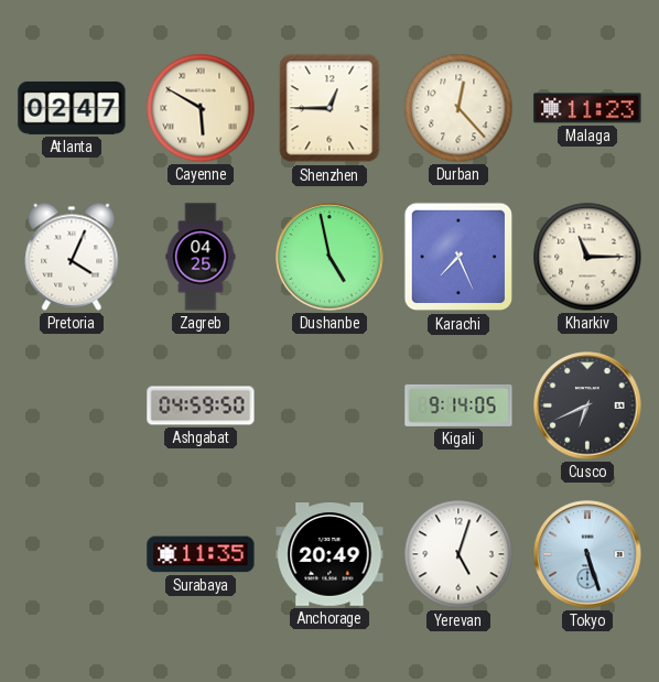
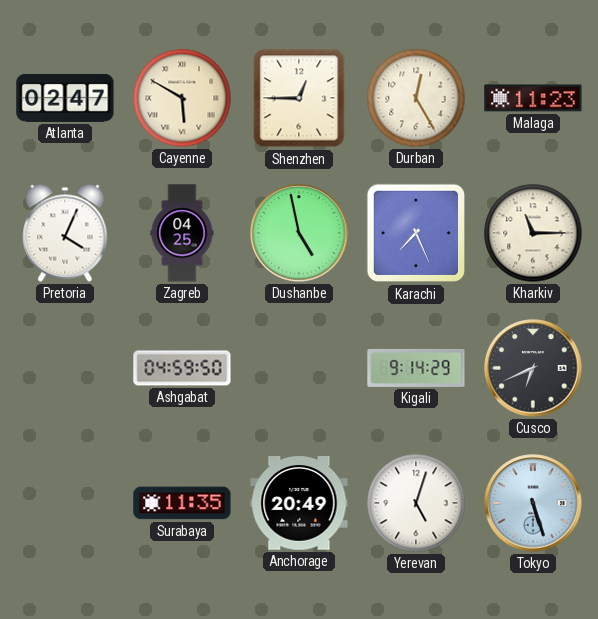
Durban: 12:23 -> 12:25
Kigali: 9:14:05 -> 9:14:29
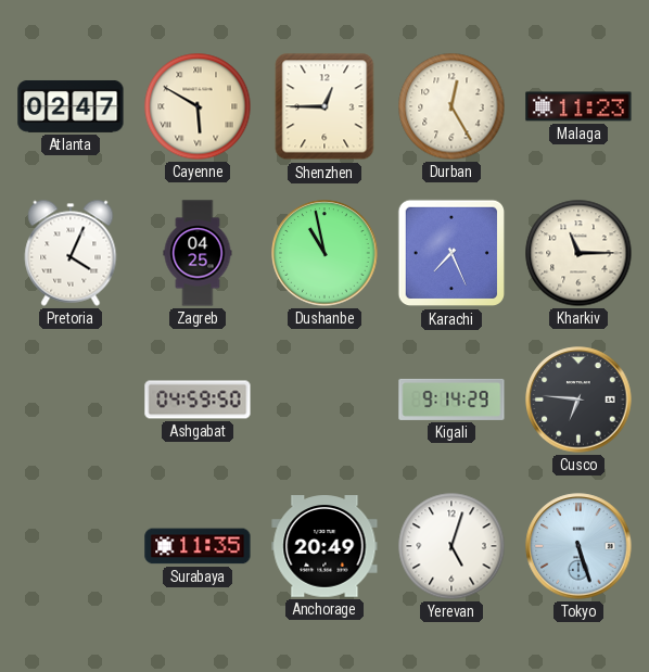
Dushanbe: 4:58 -> 10:58
Cusco: 6:41 -> 6:46
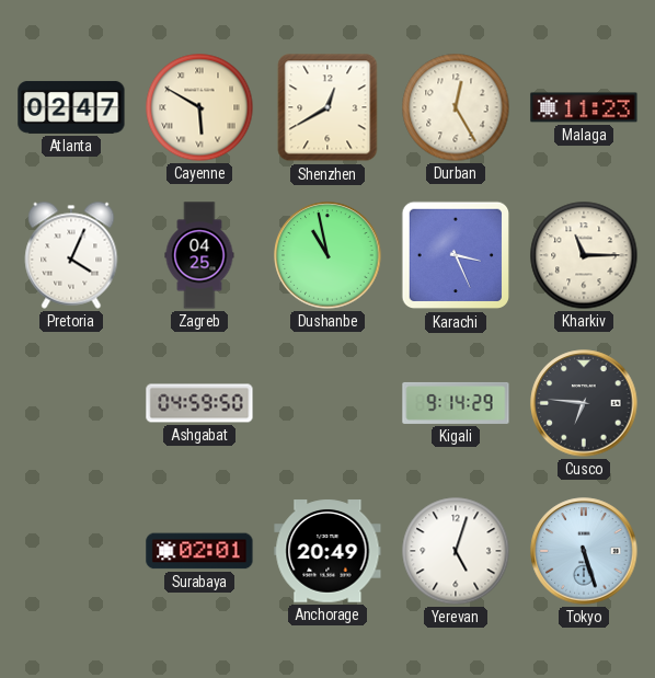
Shenzhen: 12:45 -> 12:40
Karachi: 7:26 -> 3:26
Surabaya: 11:35 -> 02:01
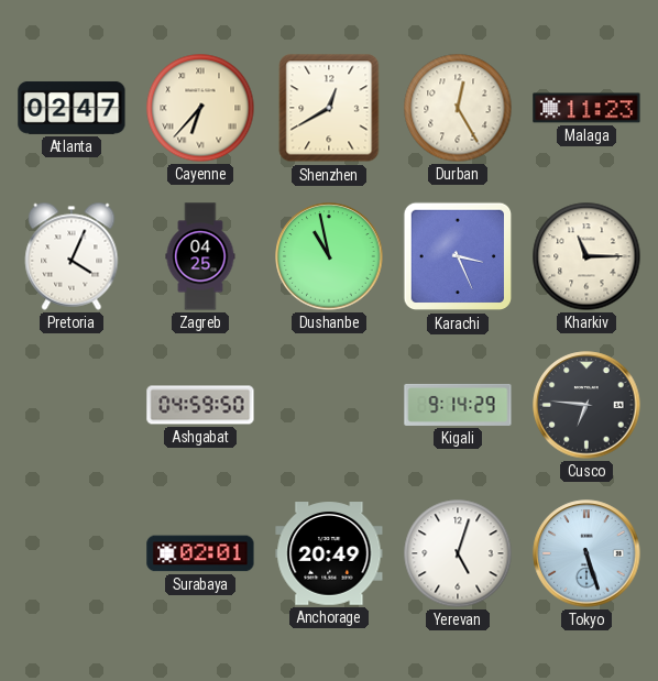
Cayenne: 5:50 -> 6:37
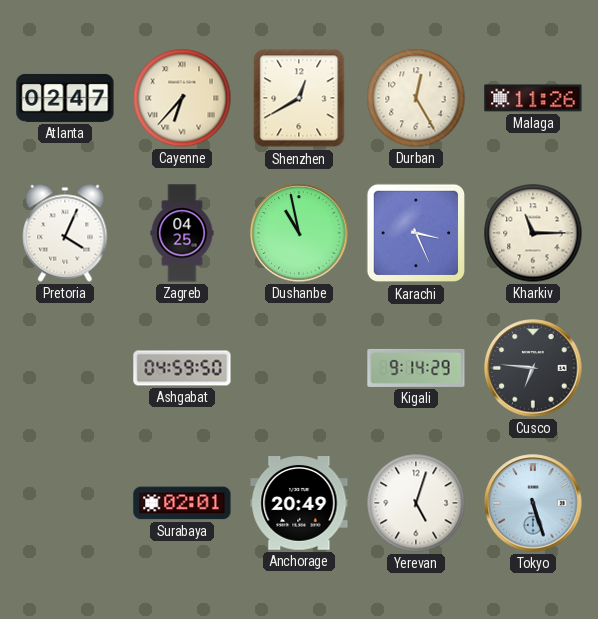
Malaga: 11:23 -> 11:26
